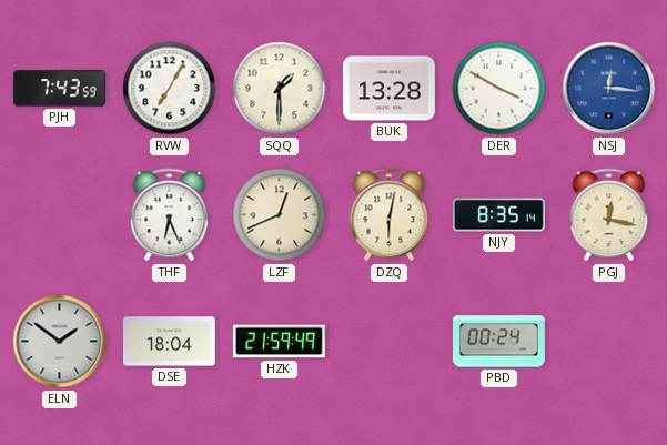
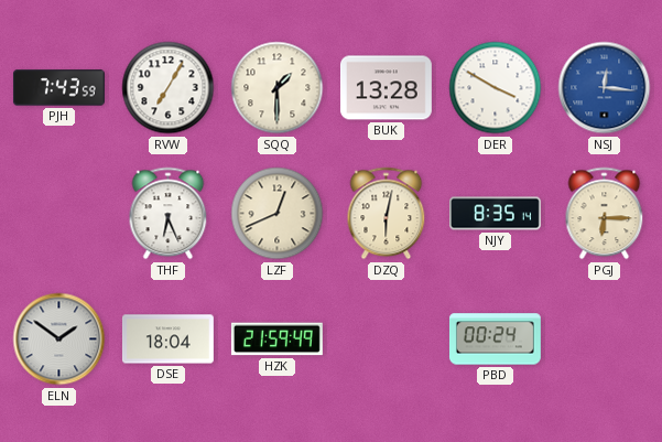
PGJ: 12:17 -> 6:15
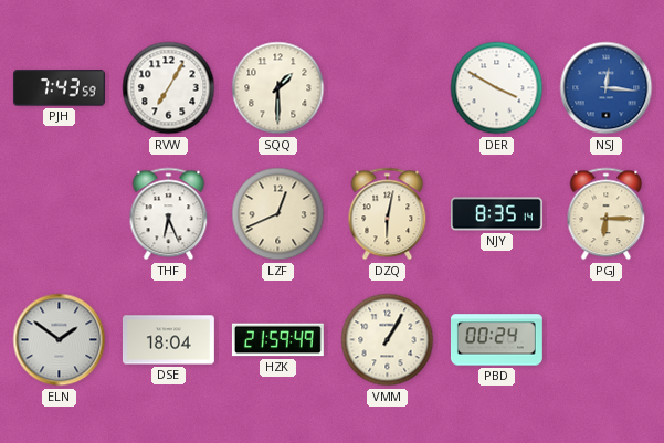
BUK: 13:28 -> none
VMM: none -> 1:05
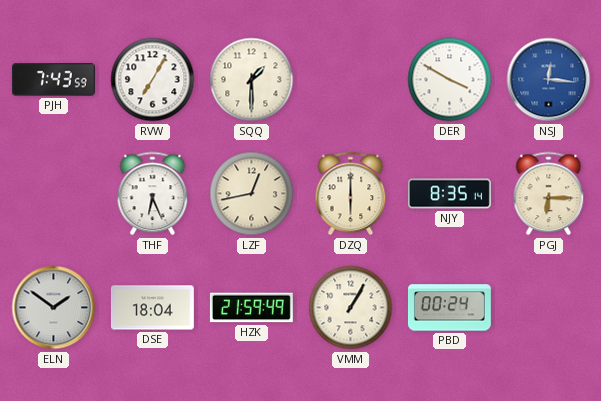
LZF: 12:41 -> 12:43
DZQ: 6:02 -> 6:00
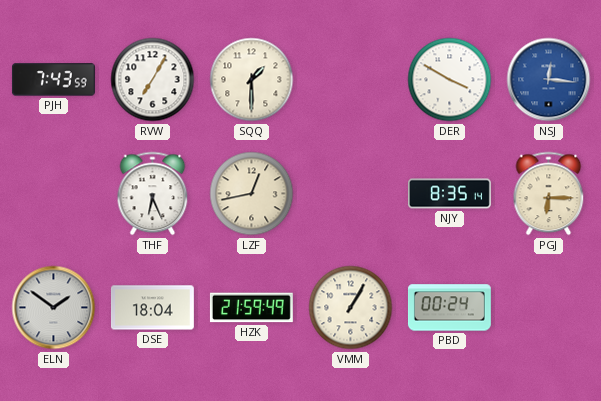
DZQ: 6:00 -> none
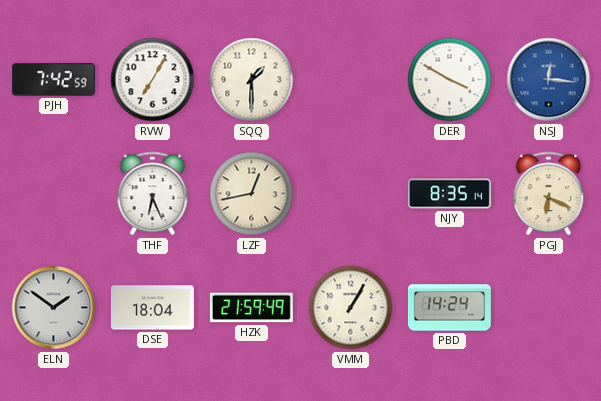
PJH: 7:43 -> 7:42
PGJ: 6:15 -> 6:19
PBD: 00:24 -> 14:24
